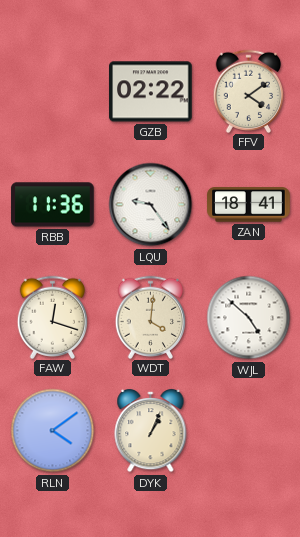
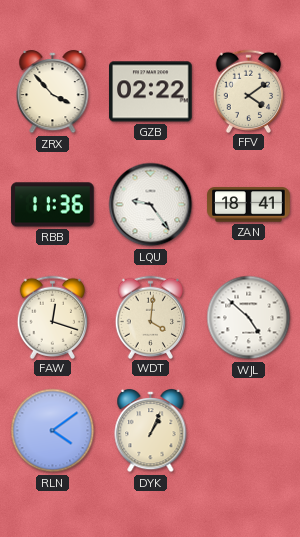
ZRX: none -> 3:53
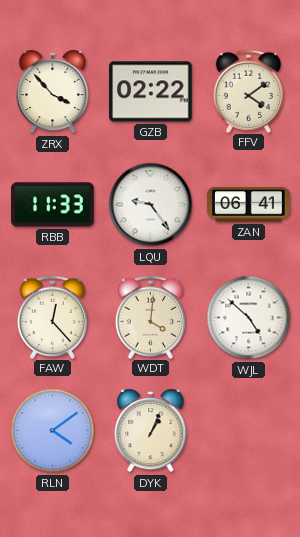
RBB: 11:36 -> 11:33
ZAN: 18:41 -> 06:41
FAW: 12:18 -> 12:23
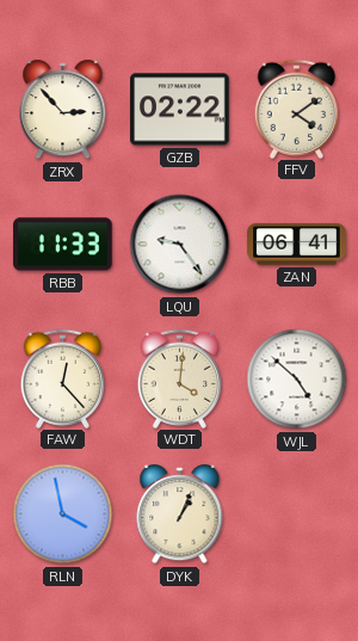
ZRX: 3:53 -> 2:53
RLN: 4:09 -> 3:58
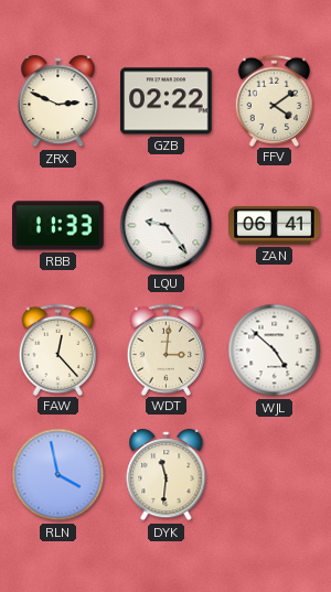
ZRX: 2:53 -> 2:49
WDT: 4:01 -> 3:01
DYK: 1:04 -> 11:31
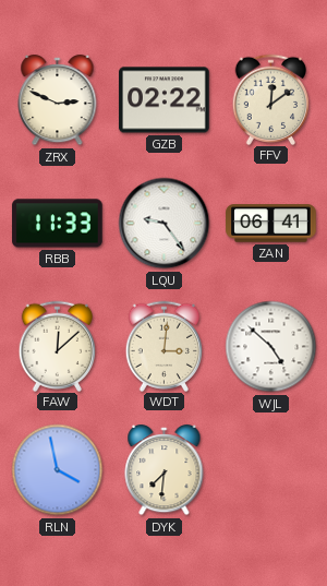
FFV: 4:09 -> 12:09
FAW: 12:23 -> 12:08
DYK: 11:31 -> 7:31
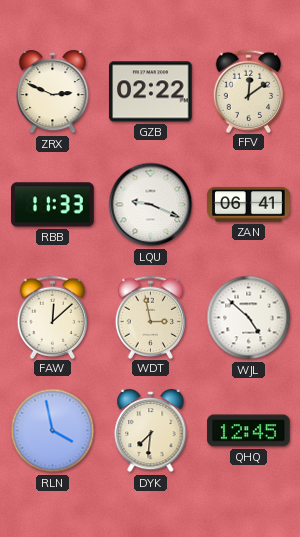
LQU: 9:24 -> 9:19
WDT: 3:01 -> 2:58
QHQ: none -> 12:45
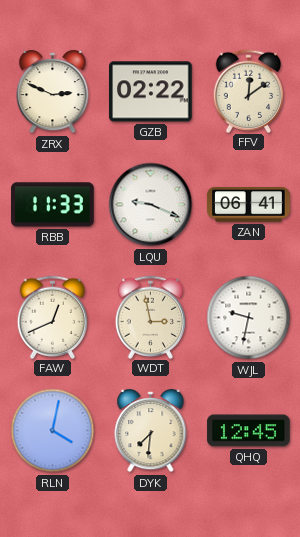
FAW: 12:08 -> 12:41
WJL: 4:52 -> 9:32
RLN: 3:58 -> 4:02
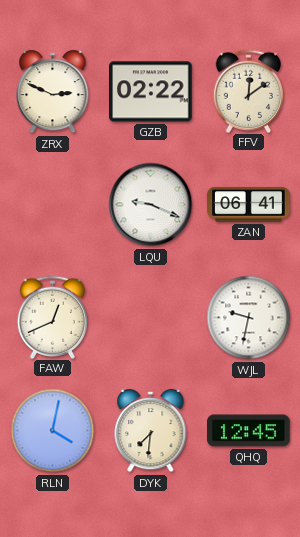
RBB: 11:33 -> none
WDT: 2:58 -> none
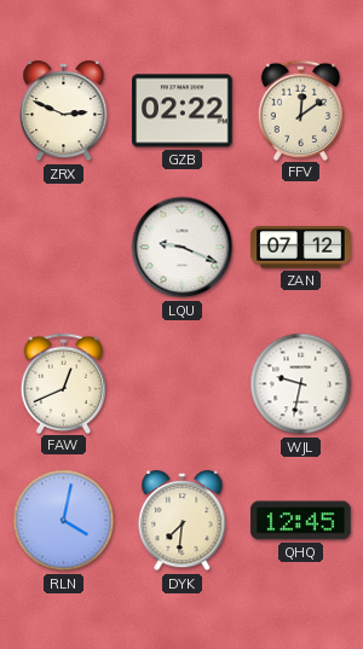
ZAN: 06:41 -> 07:12
